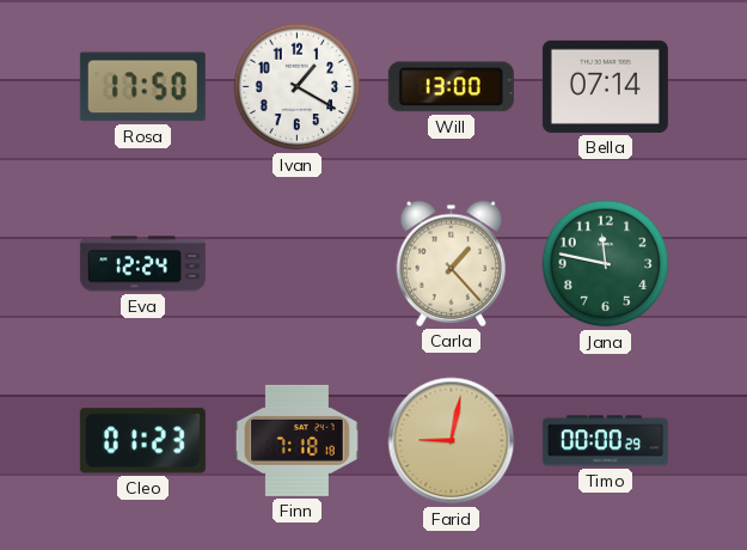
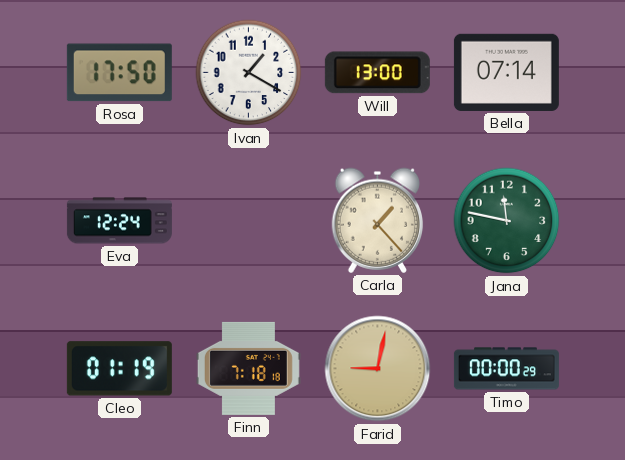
Cleo: 01:23 -> 01:19
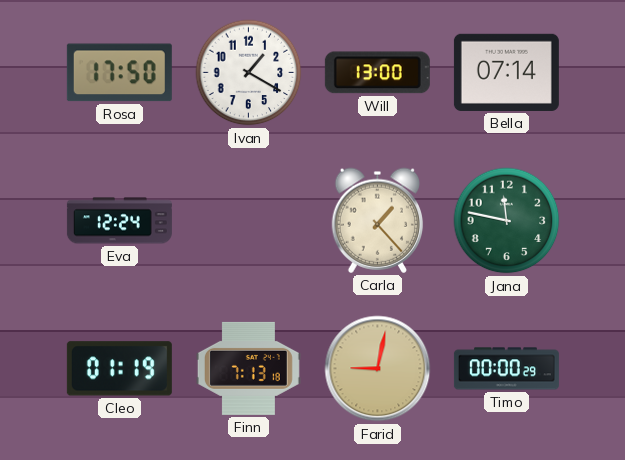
Finn: 7:18 -> 7:13
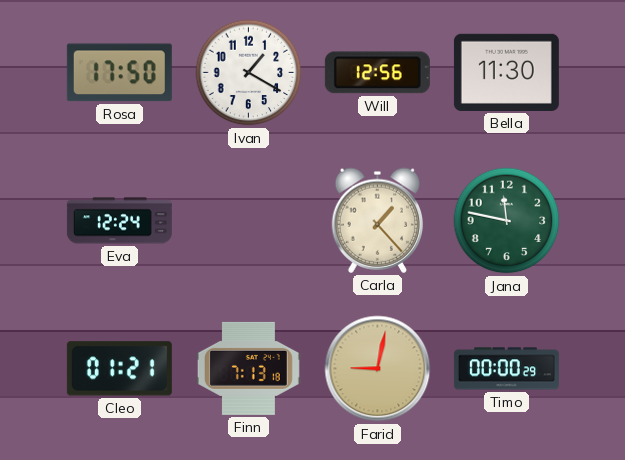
Will: 13:00 -> 12:56
Bella: 07:14 -> 11:30
Cleo: 01:19 -> 01:21
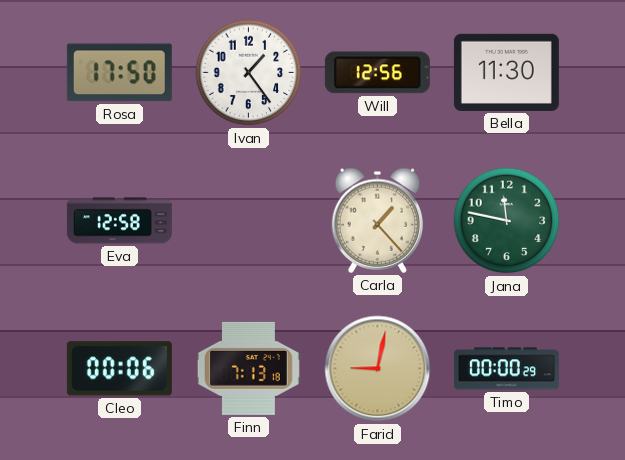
Ivan: 1:20 -> 1:24
Eva: 12:24 -> 12:58
Cleo: 01:21 -> 00:06
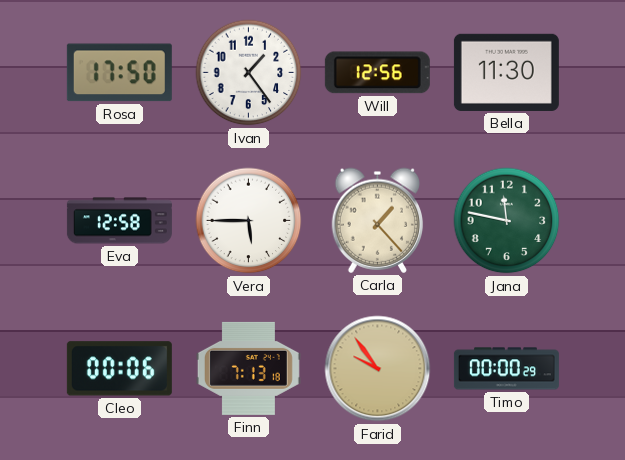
Vera: none -> 5:45
Farid: 9:02 -> 9:54
